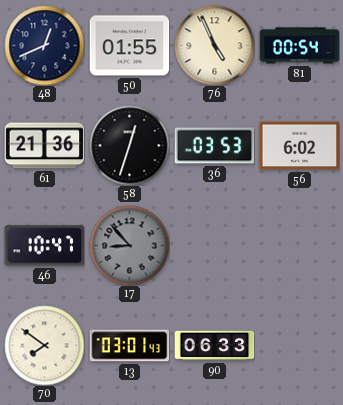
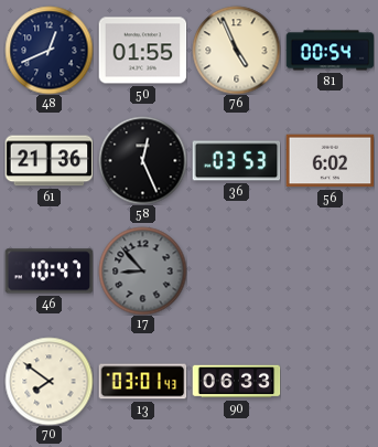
58: 12:33 -> 12:26
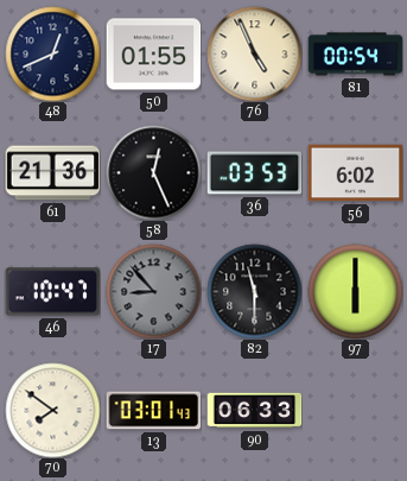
82: none -> 11:30
97: none -> 6:00
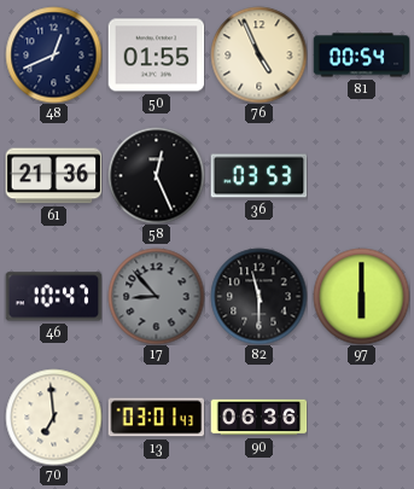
56: 6:02 -> none
70: 7:51 -> 6:59
90: 06:33 -> 06:36
